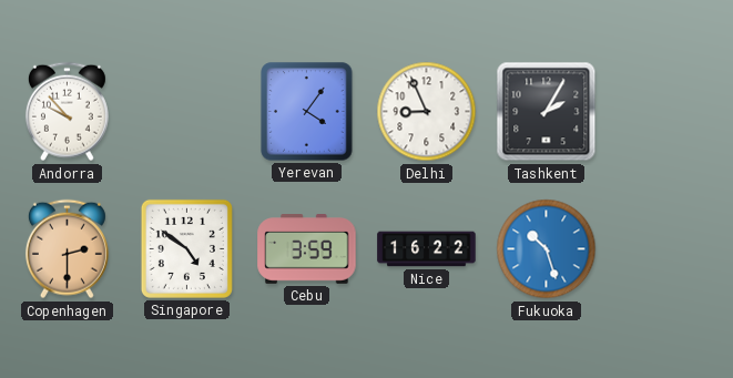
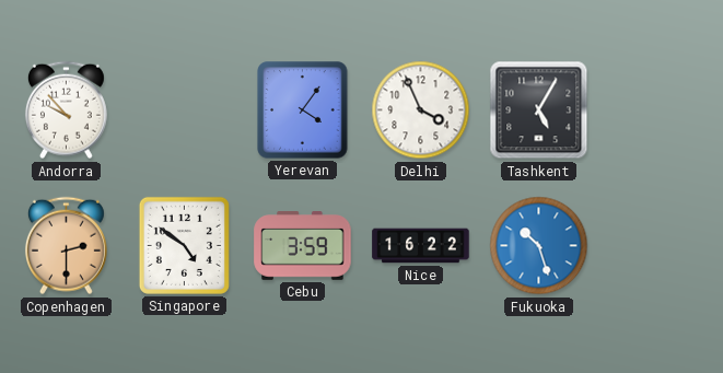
Delhi: 8:56 -> 3:56
Tashkent: 2:05 -> 5:05
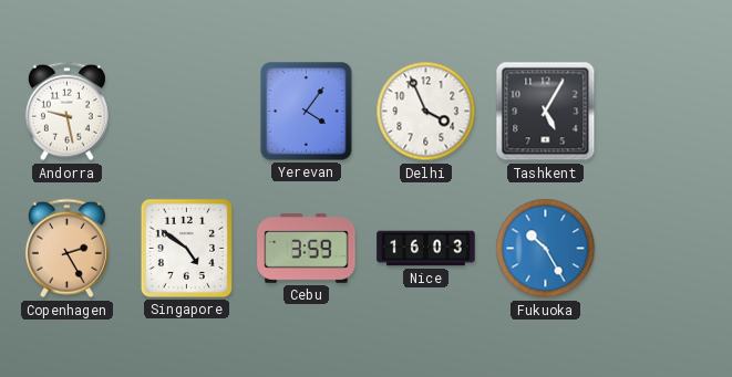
Andorra: 9:53 -> 9:28
Copenhagen: 2:30 -> 2:25
Nice: 16:22 -> 16:03
Fukuoka: 10:27 -> 10:25
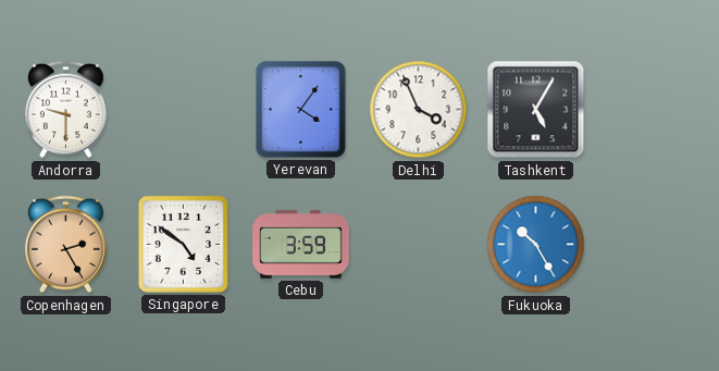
Andorra: 9:28 -> 9:30
Nice: 16:03 -> none
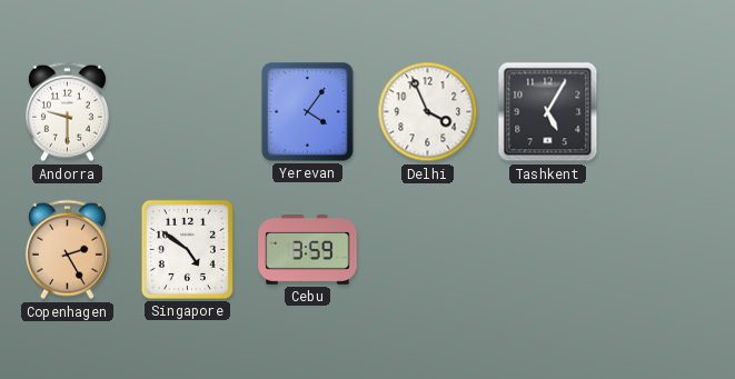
Fukuoka: 10:25 -> none
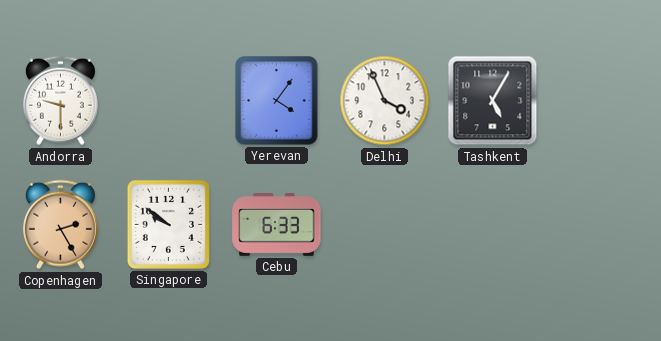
Singapore: 4:51 -> 9:51
Cebu: 3:59 -> 6:33
